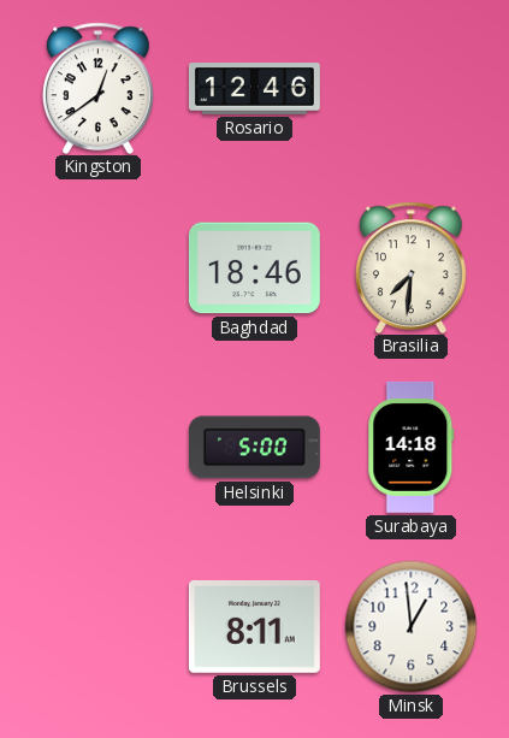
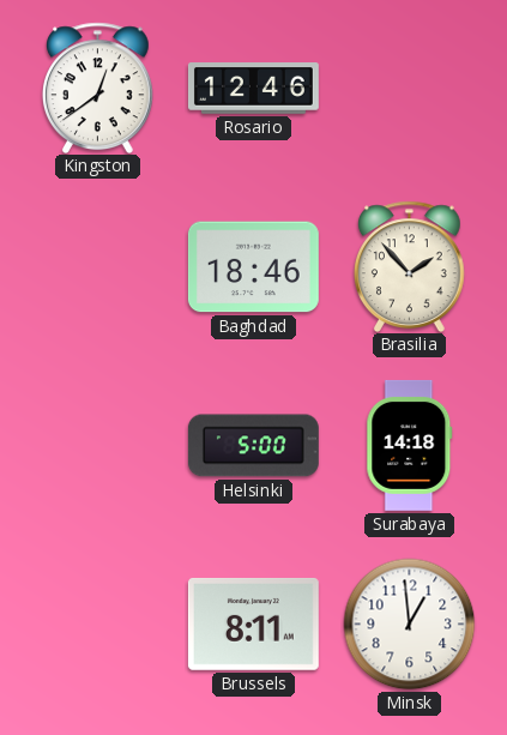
Brasilia: 7:31 -> 1:53
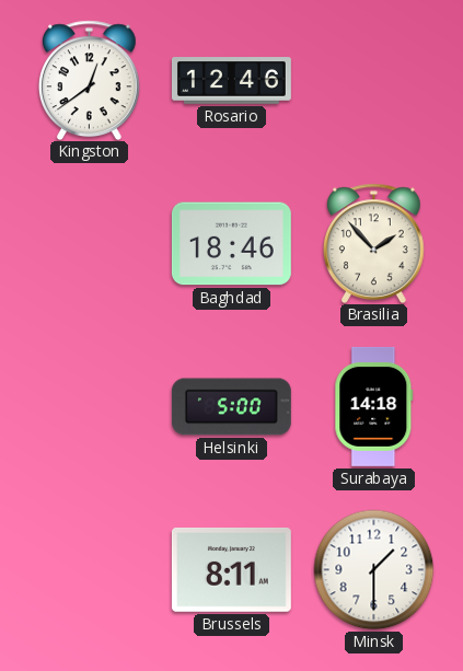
Minsk: 12:59 -> 1:30
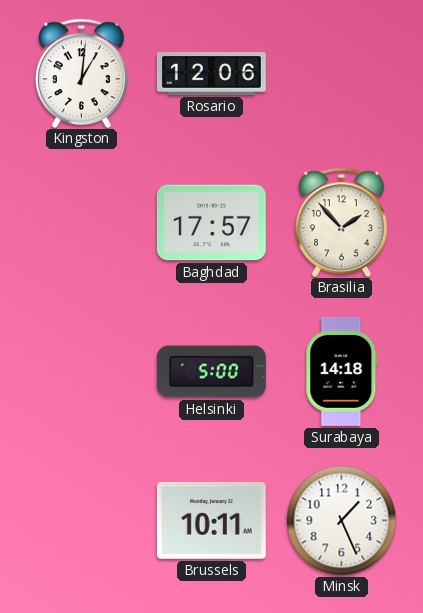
Kingston: 12:39 -> 1:01
Rosario: 12:46 -> 12:06
Baghdad: 18:46 -> 17:57
Brussels: 8:11 -> 10:11
Minsk: 1:30 -> 1:26
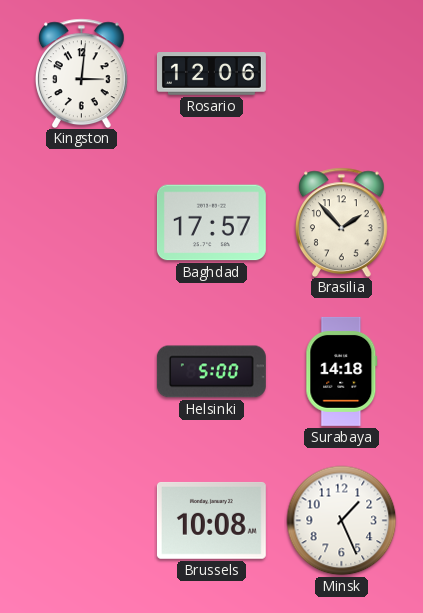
Kingston: 1:01 -> 3:01
Brussels: 10:11 -> 10:08
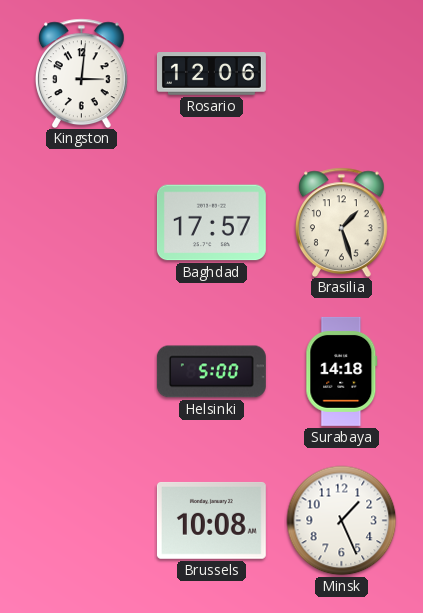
Brasilia: 1:53 -> 1:27
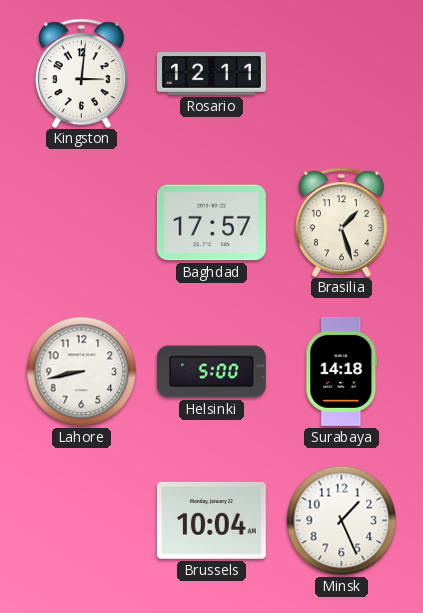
Rosario: 12:06 -> 12:11
Lahore: none -> 8:43
Brussels: 10:08 -> 10:04
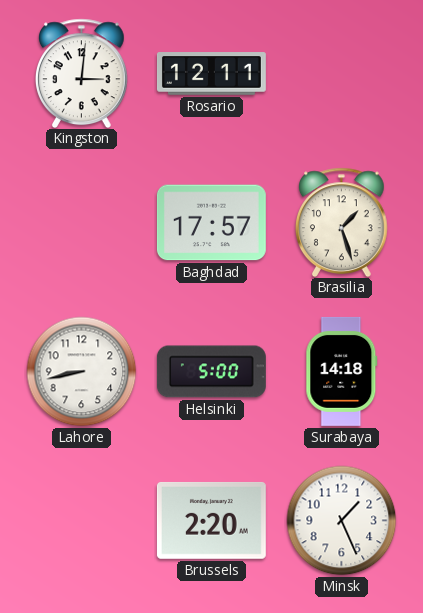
Brussels: 10:04 -> 2:20
